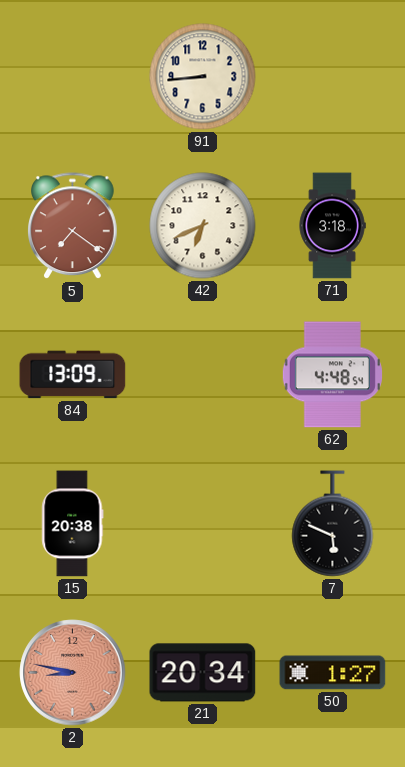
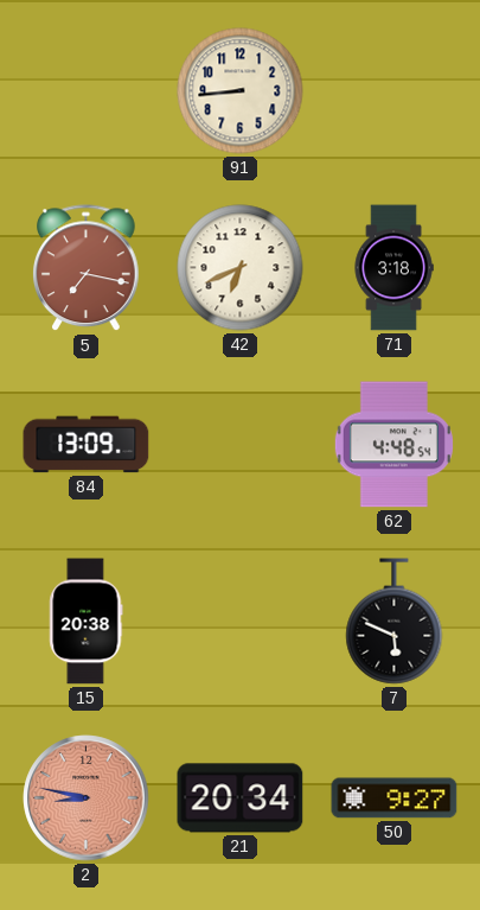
5: 7:21 -> 7:17
50: 1:27 -> 9:27
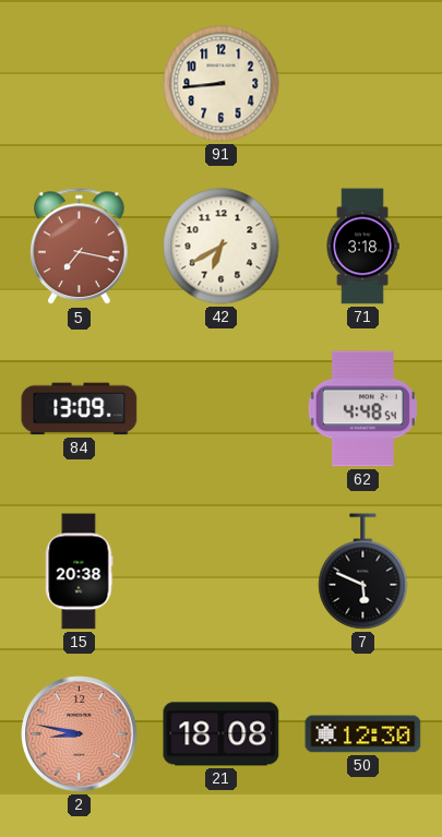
42: 6:41 -> 6:40
21: 20:34 -> 18:08
50: 9:27 -> 12:30
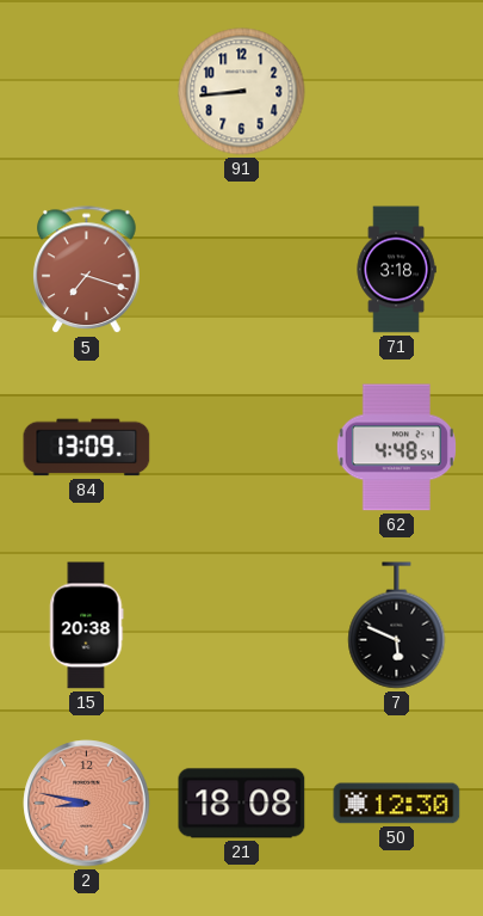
5: 7:17 -> 7:18
42: 6:40 -> none
